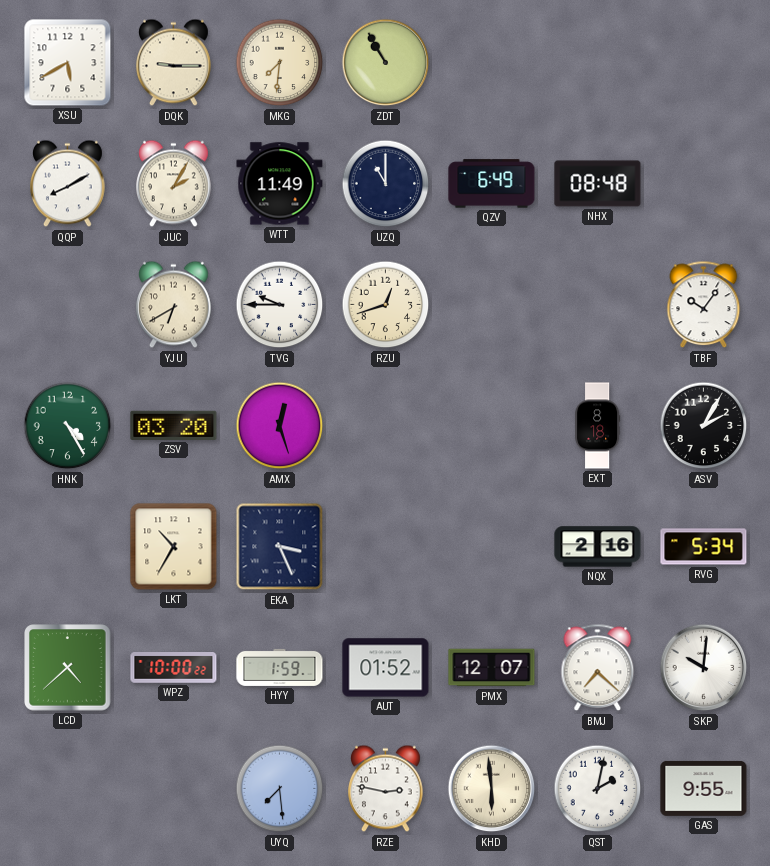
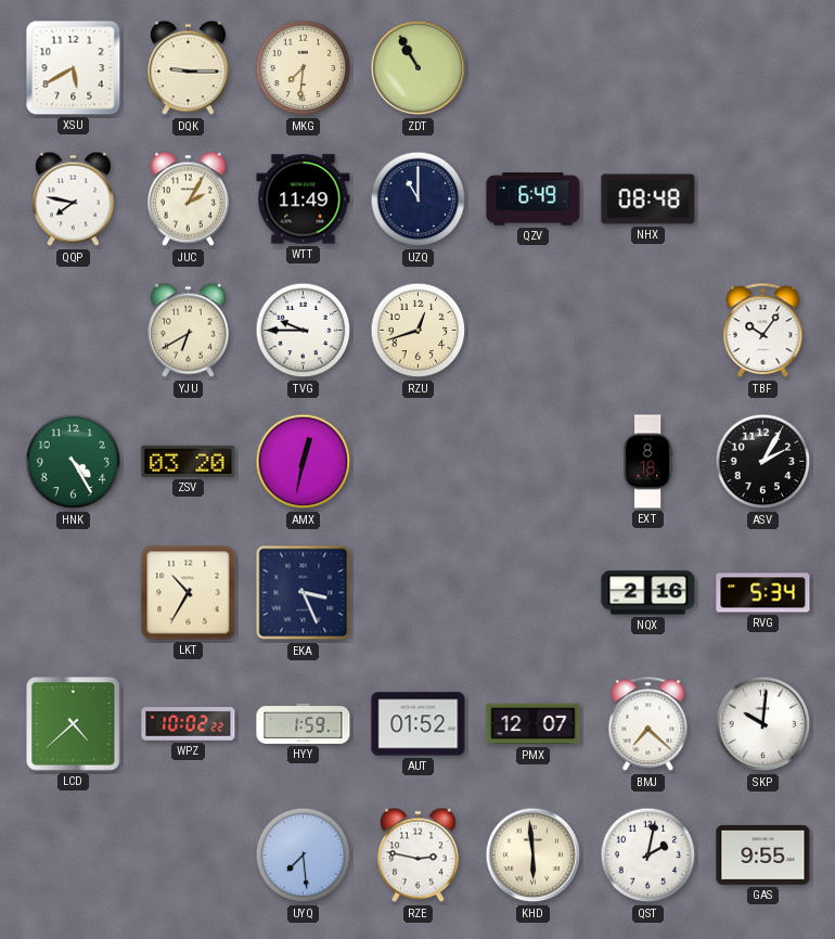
QQP: 8:10 -> 7:47
AMX: 12:27 -> 12:32
WPZ: 10:00 -> 10:02
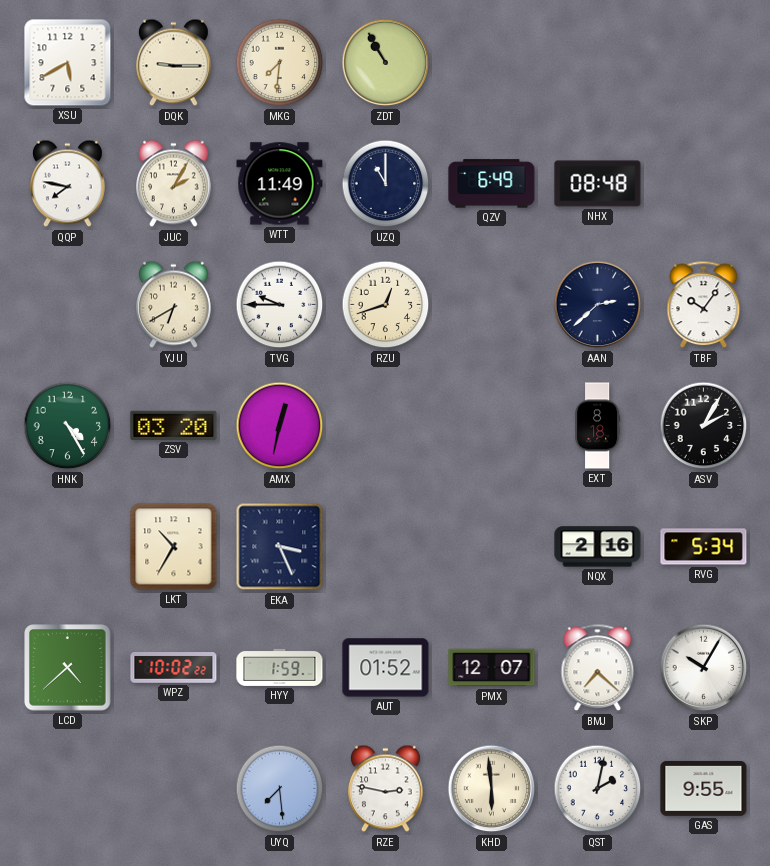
AAN: none -> 2:38
SKP: 10:01 -> 10:05
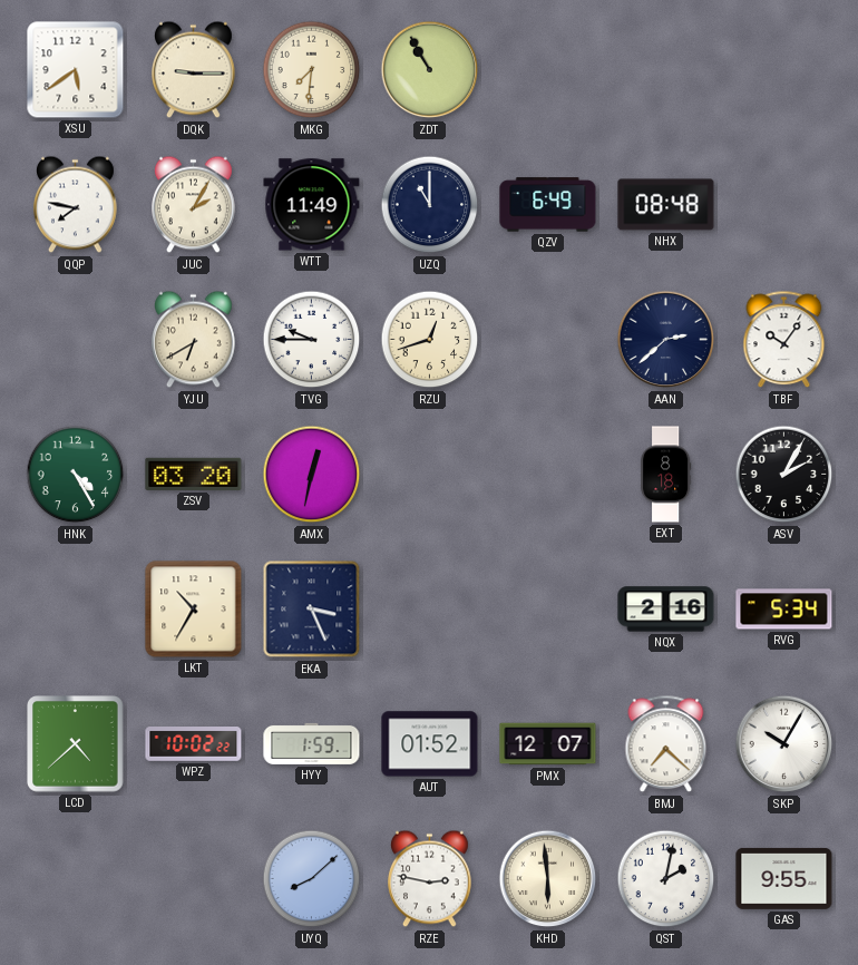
XSU: 5:40 -> 5:39
UYQ: 7:29 -> 8:08
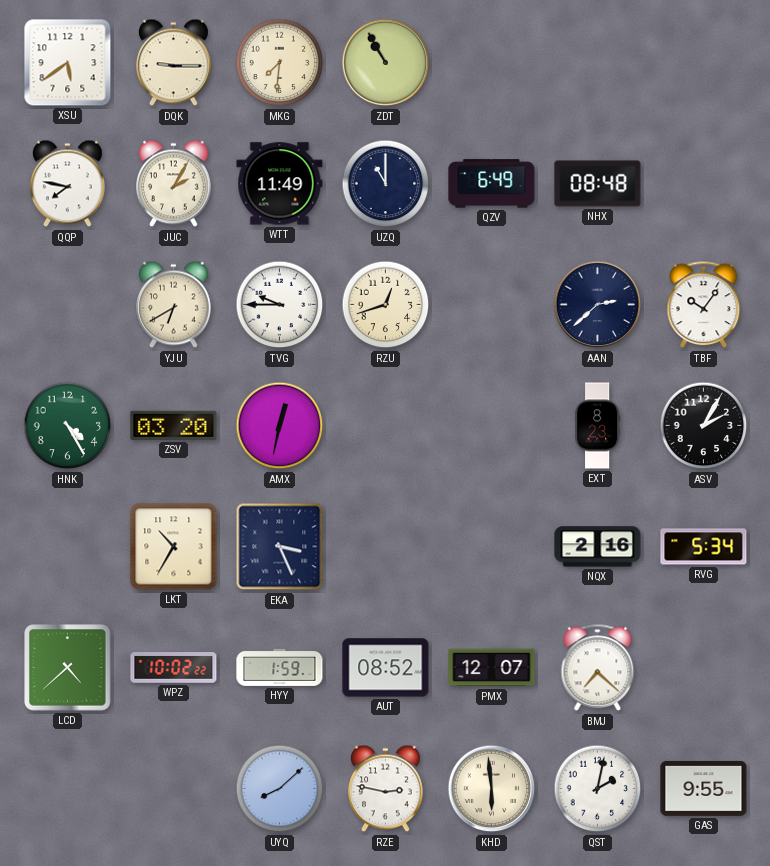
EXT: 8:18 -> 8:23
AUT: 01:52 -> 08:52
SKP: 10:05 -> none
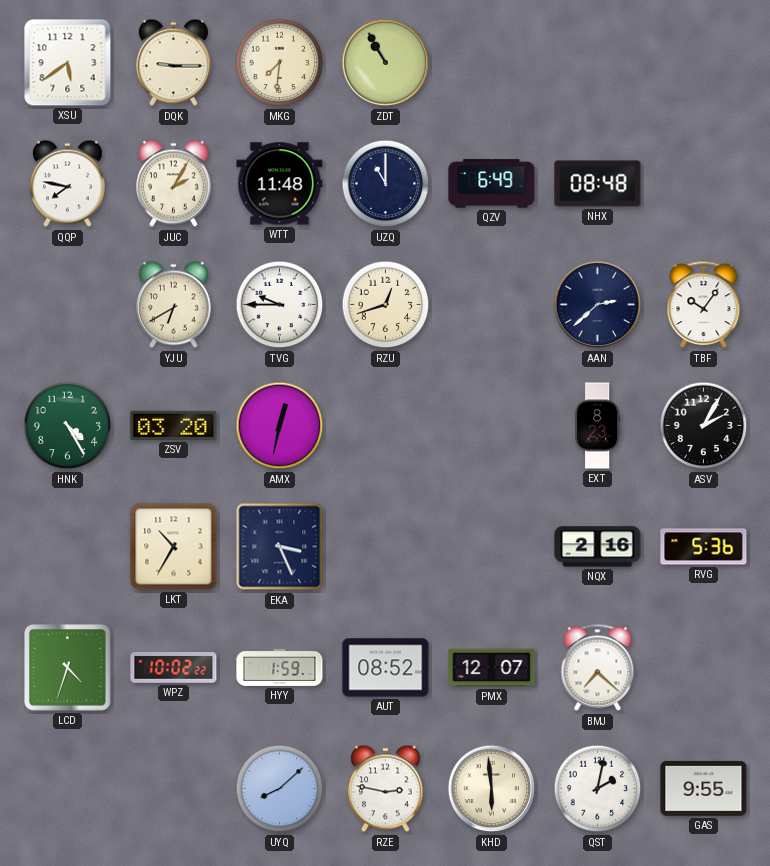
WTT: 11:49 -> 11:48
RVG: 5:34 -> 5:36
LCD: 4:38 -> 4:33
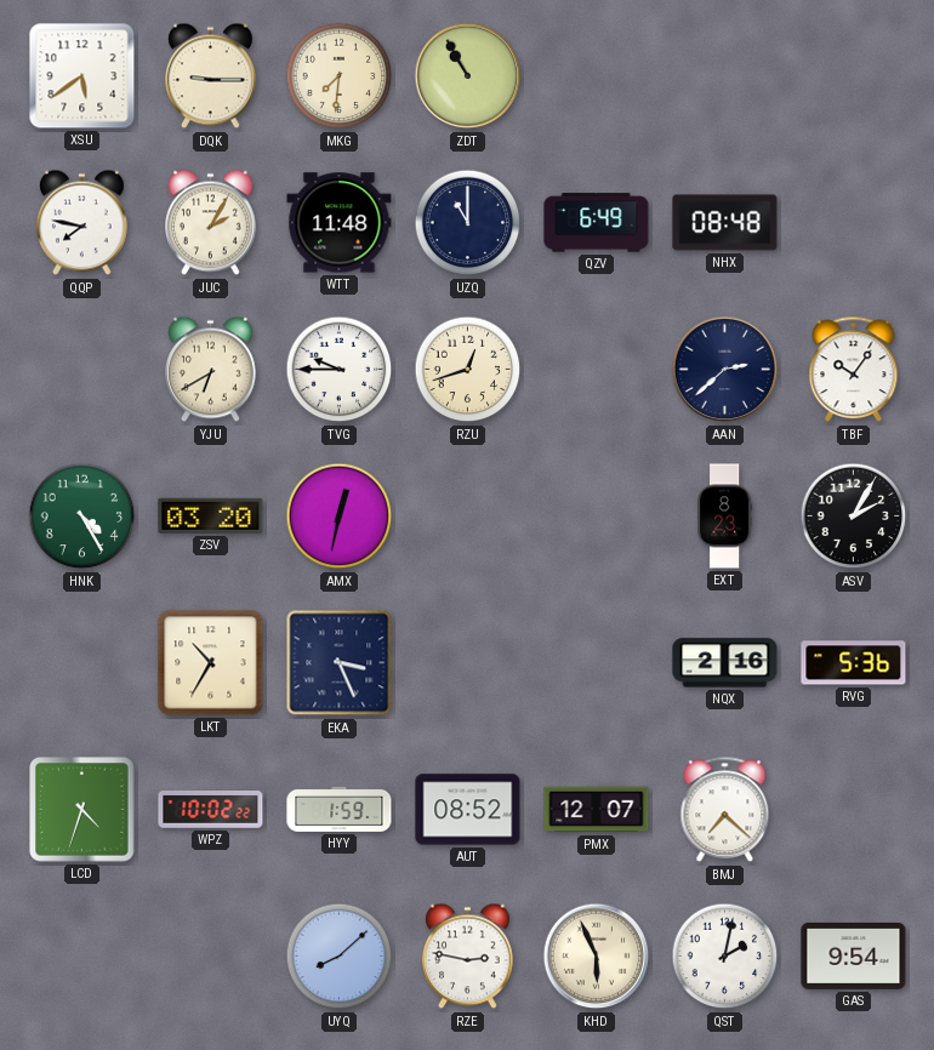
KHD: 5:59 -> 5:56
GAS: 9:55 -> 9:54
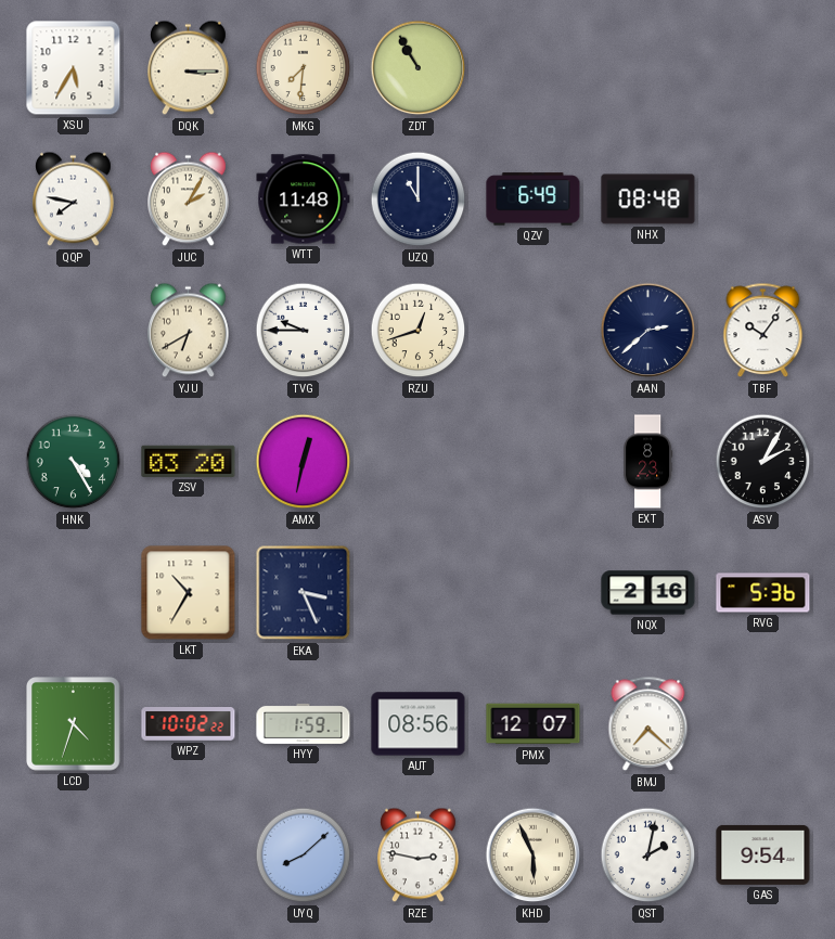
XSU: 5:39 -> 5:35
DQK: 9:15 -> 3:15
AUT: 08:52 -> 08:56
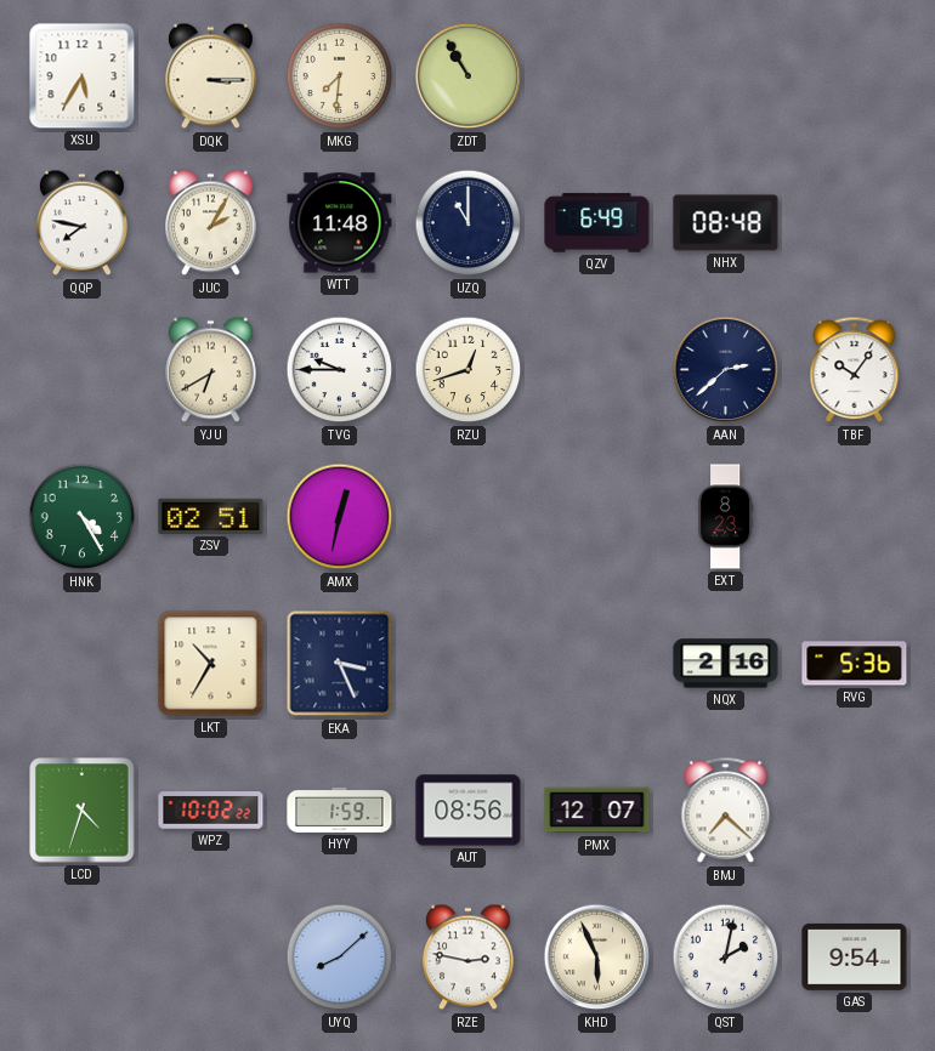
ZSV: 03:20 -> 02:51
ASV: 2:05 -> none
